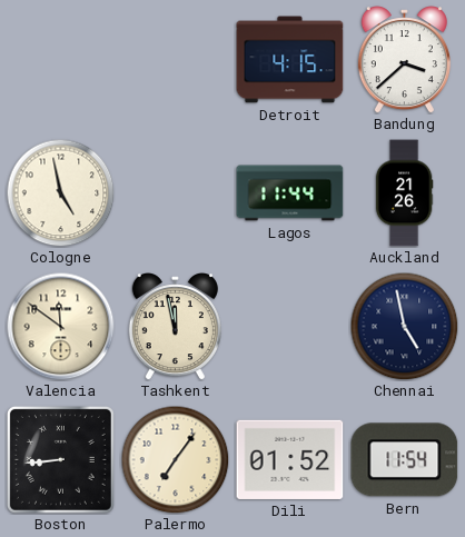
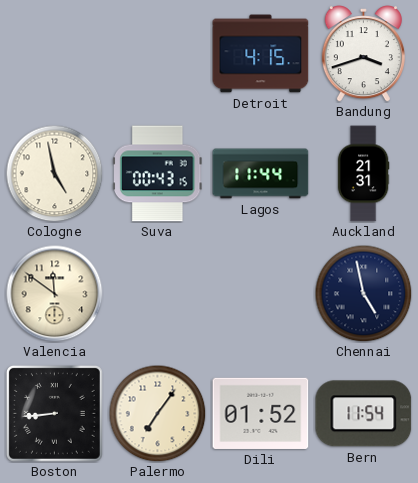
Bandung: 3:38 -> 3:42
Suva: none -> 00:43
Auckland: 21:26 -> 21:31
Tashkent: 11:58 -> none
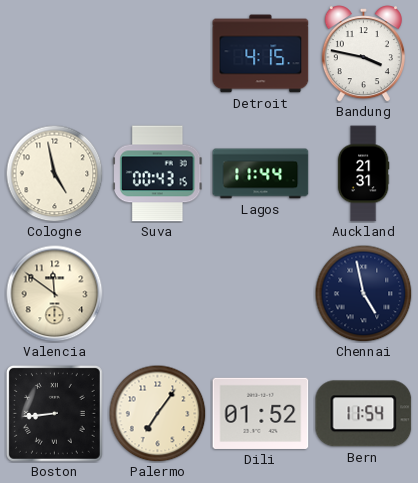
Bandung: 3:42 -> 3:47
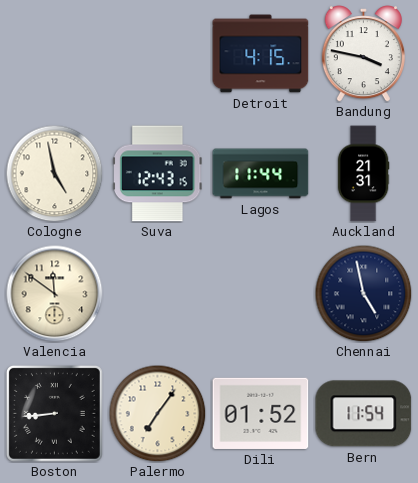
Suva: 00:43 -> 12:43
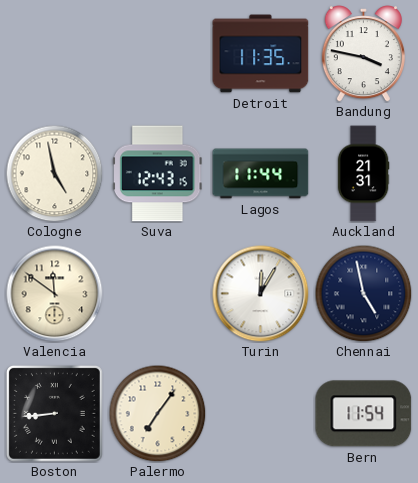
Detroit: 4:15 -> 11:35
Turin: none -> 12:05
Dili: 01:52 -> none
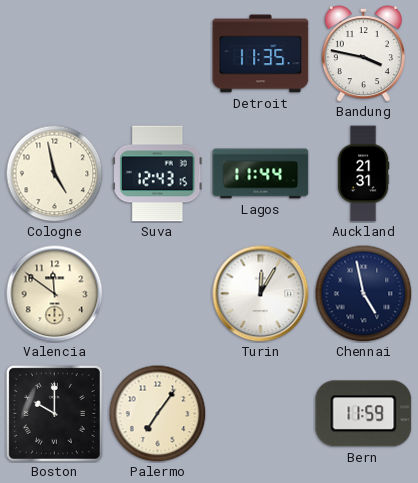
Boston: 8:44 -> 10:00
Bern: 11:54 -> 11:59
